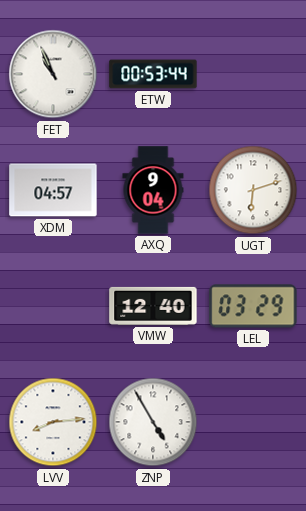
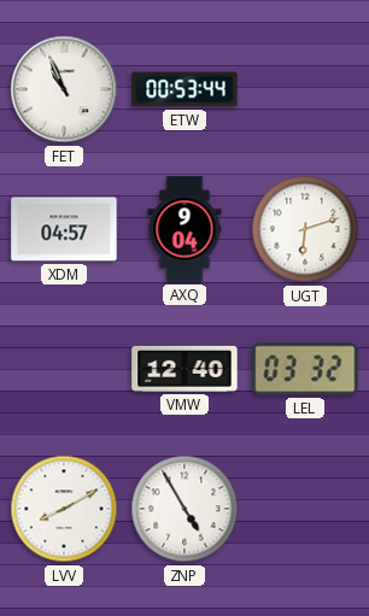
LEL: 03:29 -> 03:32
LVV: 8:14 -> 8:10
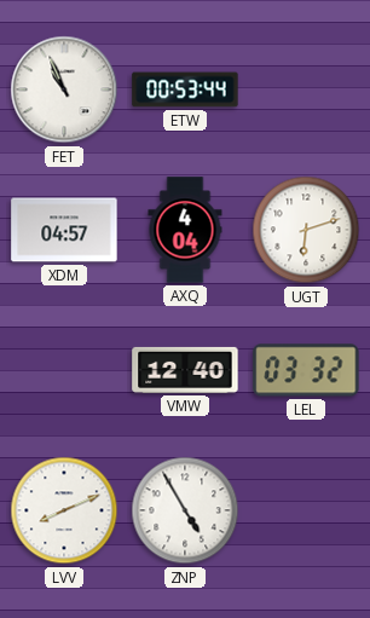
AXQ: 9:04 -> 4:04
LVV: 8:10 -> 8:11
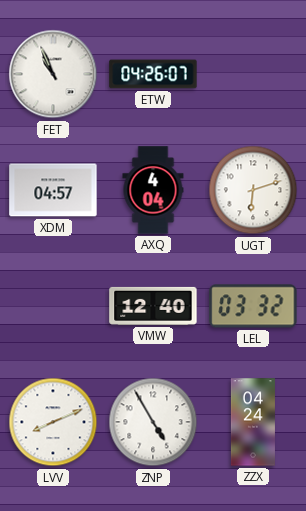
ETW: 00:53 -> 04:26
ZZX: none -> 04:24
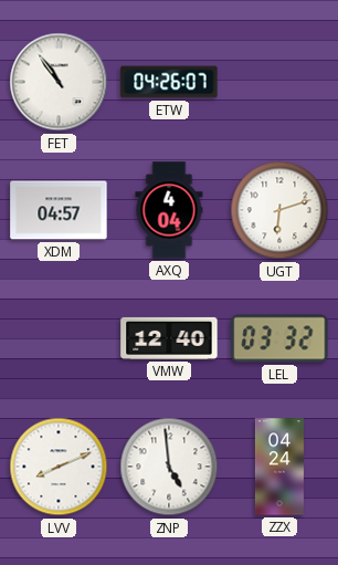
FET: 10:56 -> 10:54
ZNP: 4:55 -> 4:59
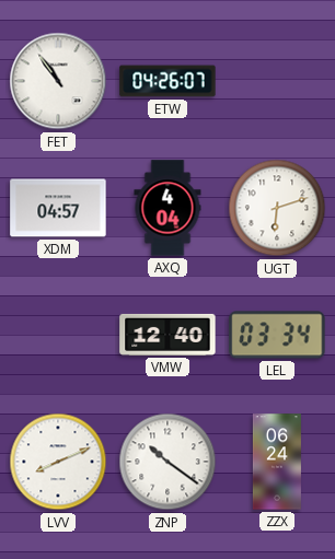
LEL: 03:32 -> 03:34
ZNP: 4:59 -> 10:21
ZZX: 04:24 -> 06:24
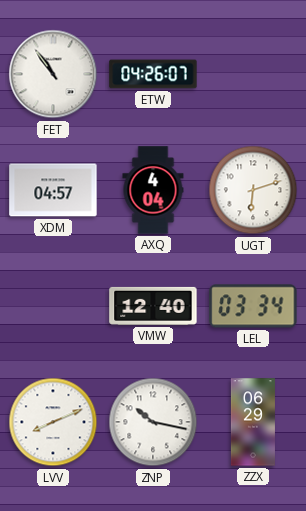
ZNP: 10:21 -> 10:17
ZZX: 06:24 -> 06:29
